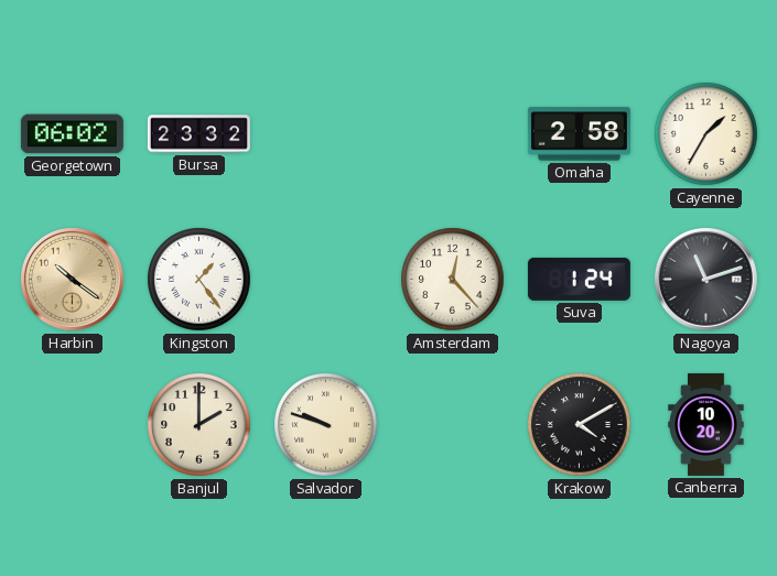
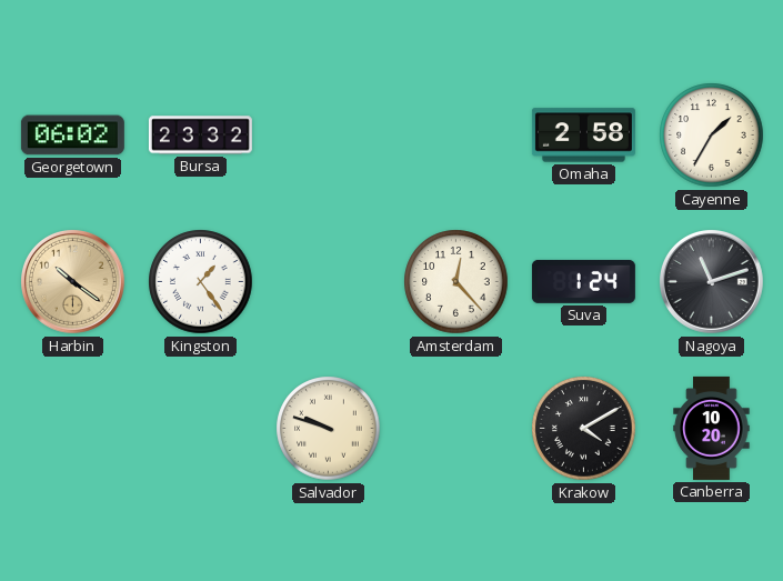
Banjul: 2:00 -> none
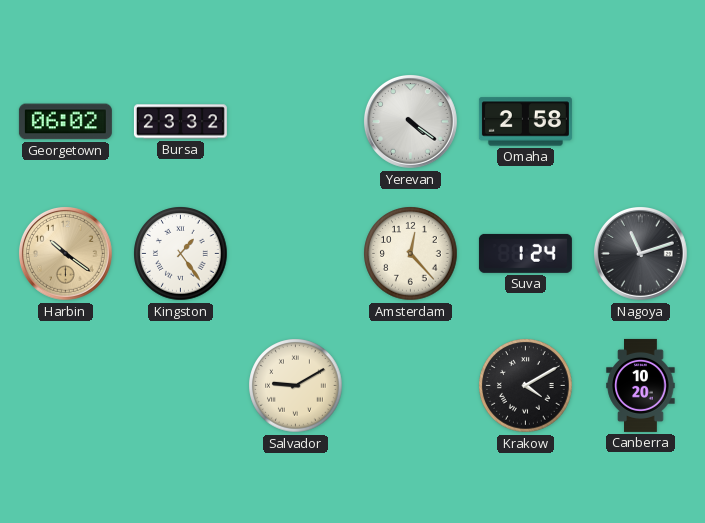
Yerevan: none -> 4:21
Cayenne: 1:35 -> none
Salvador: 9:48 -> 9:10
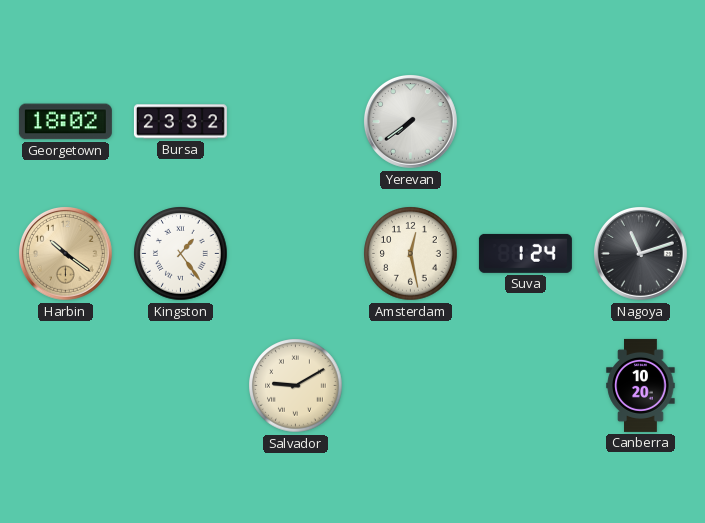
Georgetown: 06:02 -> 18:02
Yerevan: 4:21 -> 7:39
Omaha: 2:58 -> none
Amsterdam: 12:23 -> 12:28
Krakow: 4:10 -> none
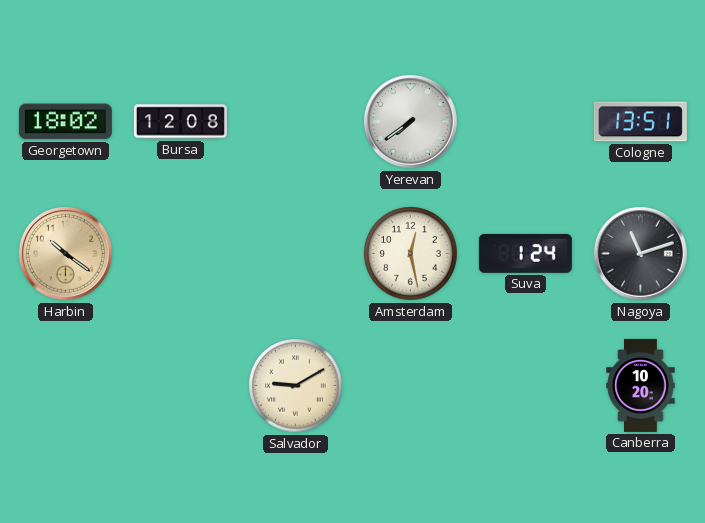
Bursa: 23:32 -> 12:08
Cologne: none -> 13:51
Kingston: 1:24 -> none
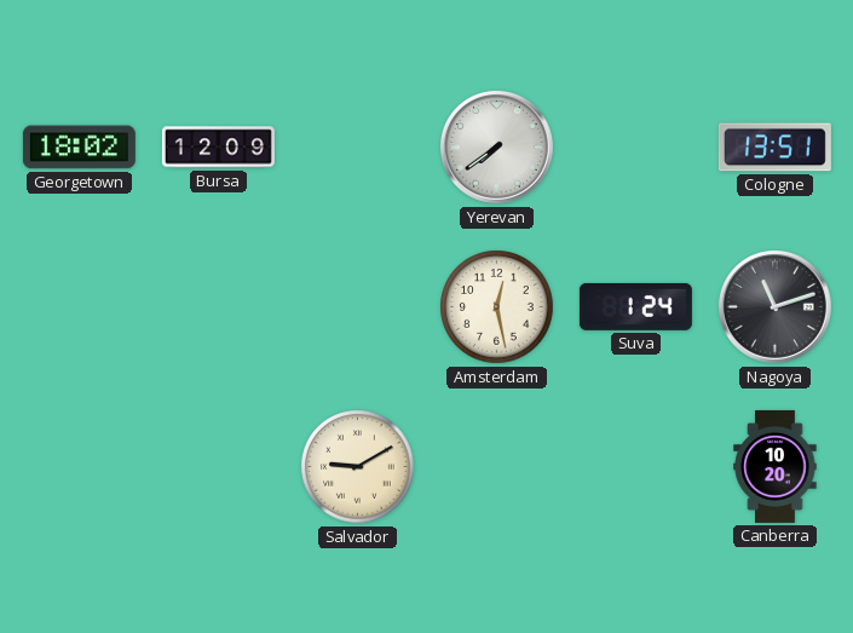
Bursa: 12:08 -> 12:09
Harbin: 10:21 -> none
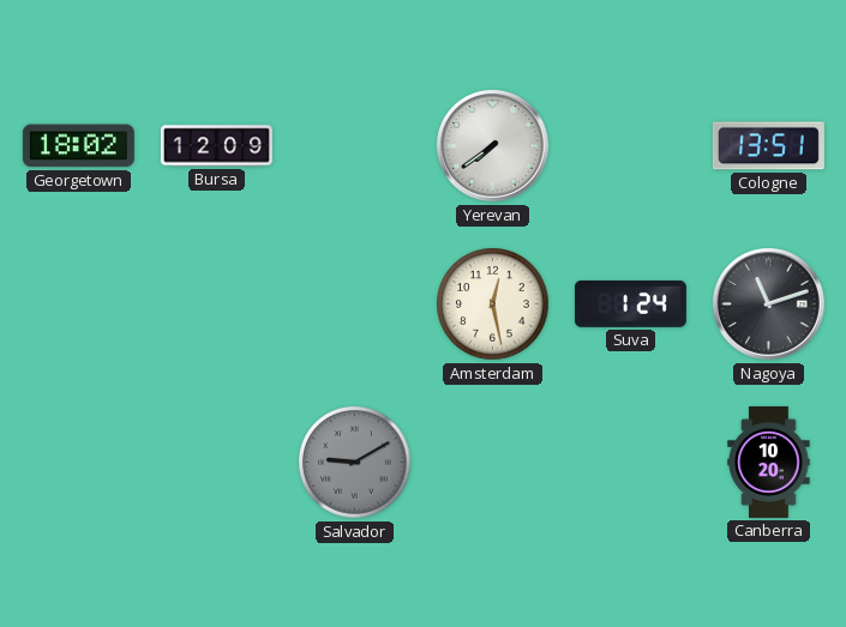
Salvador dial: cream -> grey
